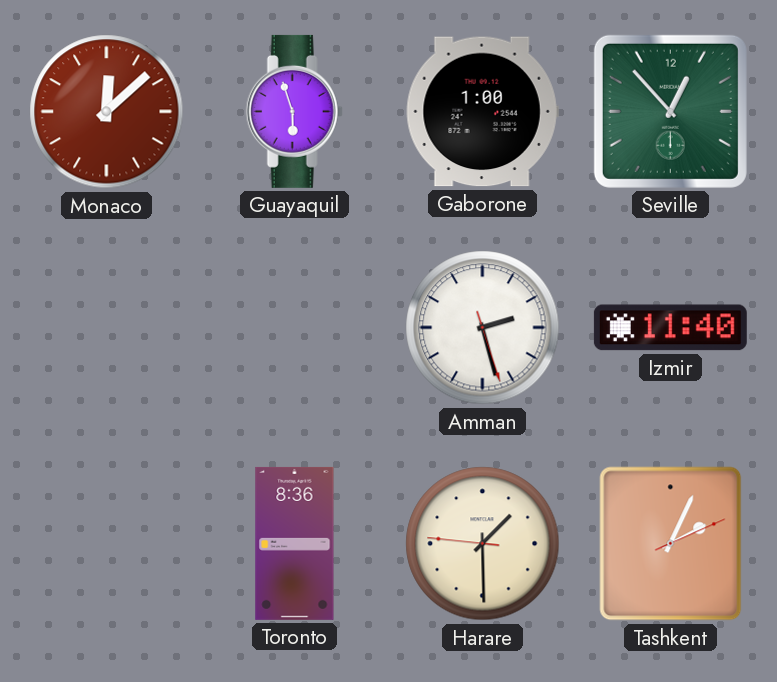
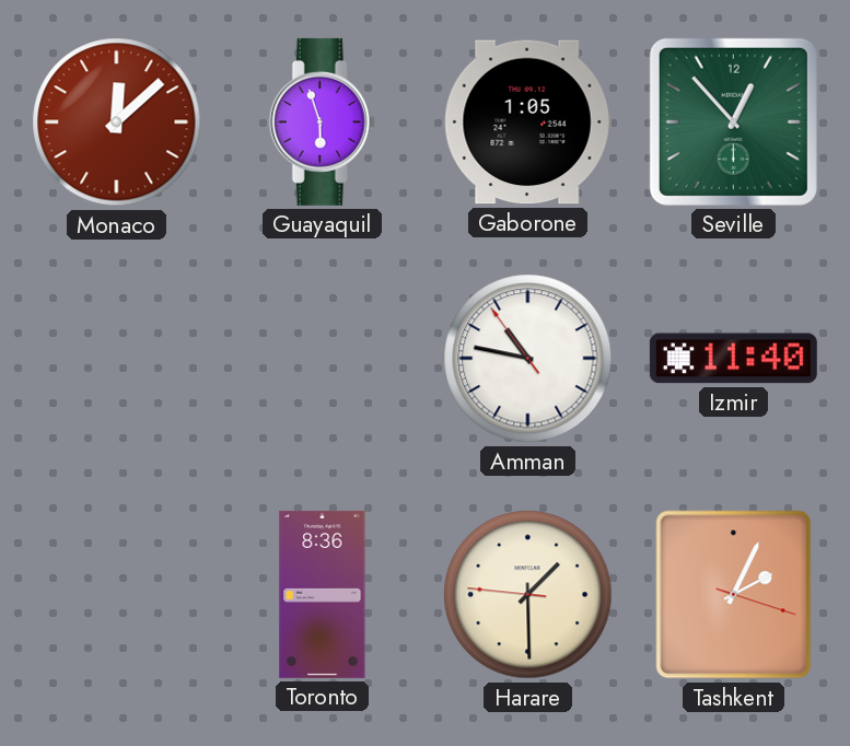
Gaborone: 1:00 -> 1:05
Amman: 2:27 -> 10:46
Tashkent: 2:04:11 -> 2:04:18
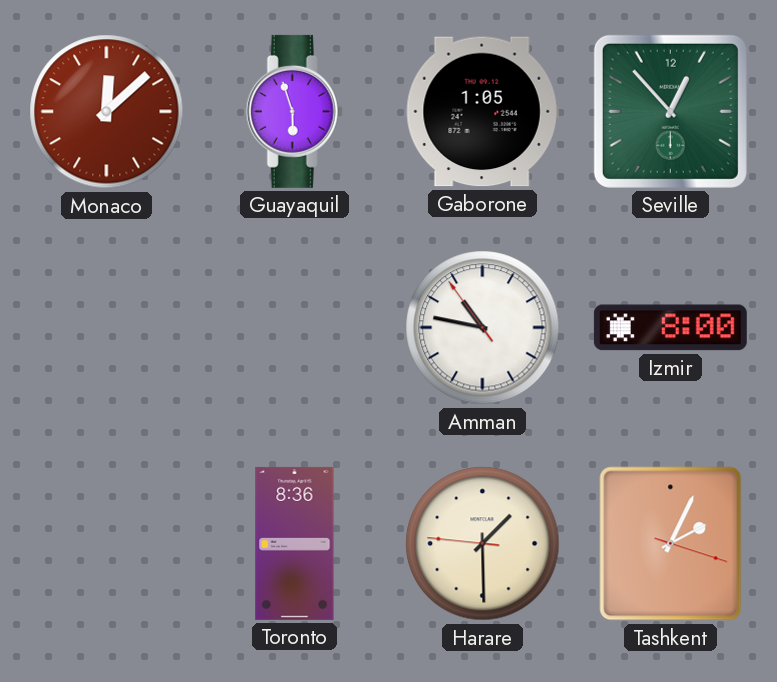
Izmir: 11:40 -> 8:00
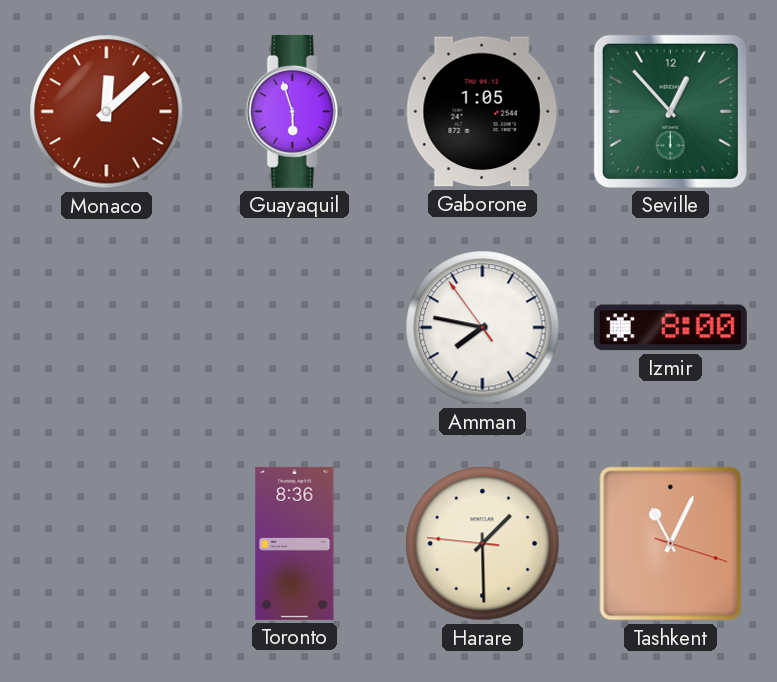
Amman: 10:46 -> 7:46
Tashkent: 2:04 -> 11:04
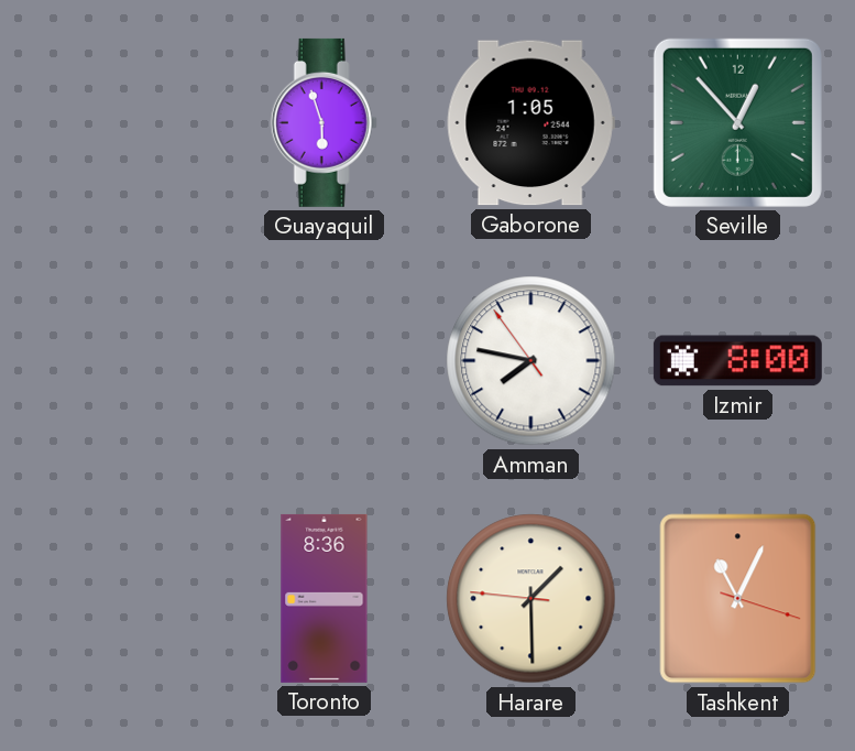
Monaco: 12:08 -> none
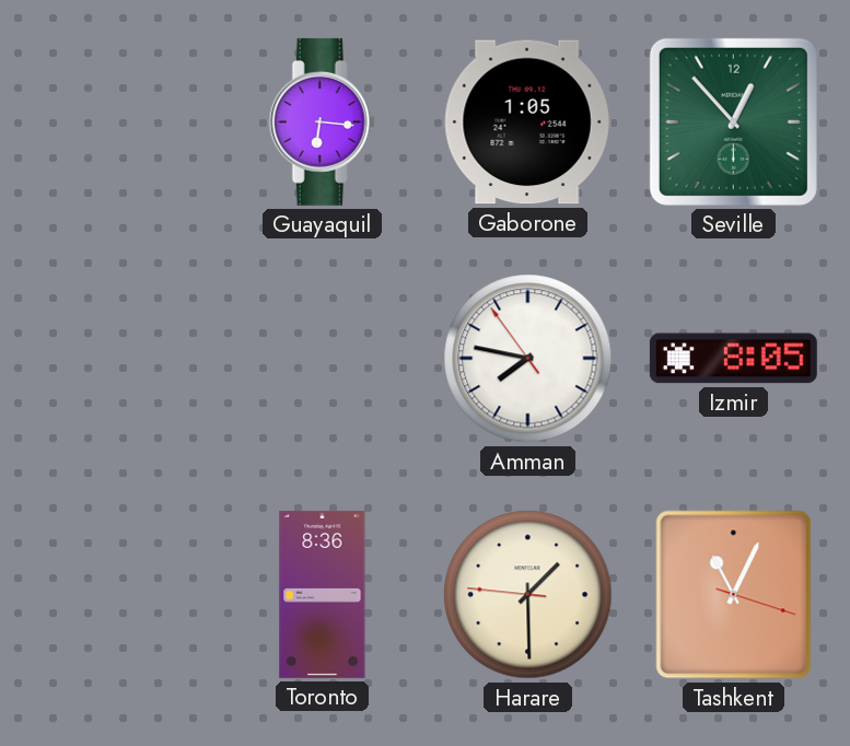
Guayaquil: 5:57 -> 6:16
Izmir: 8:00 -> 8:05
